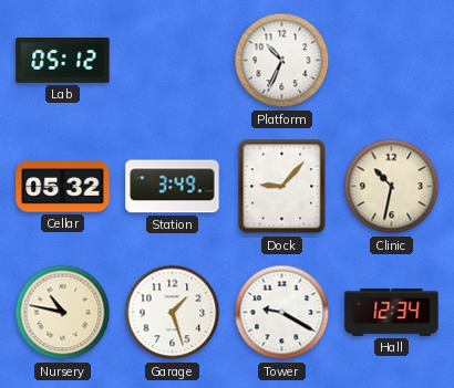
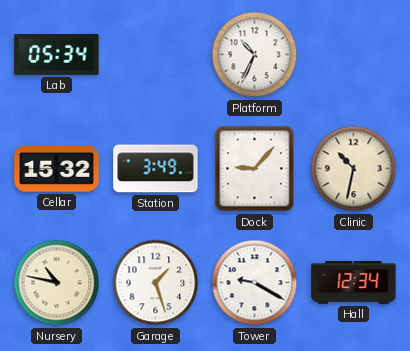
Lab: 05:12 -> 05:34
Cellar: 05:32 -> 15:32
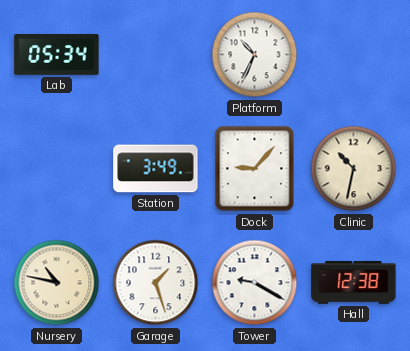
Cellar: 15:32 -> none
Hall: 12:34 -> 12:38
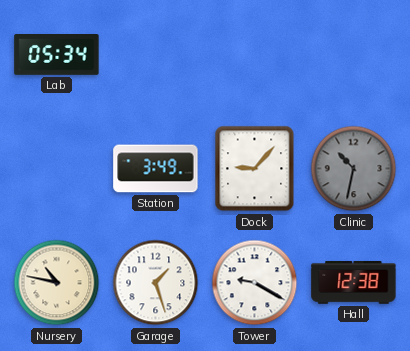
Platform: 10:34 -> none
Clinic dial: cream -> grey
